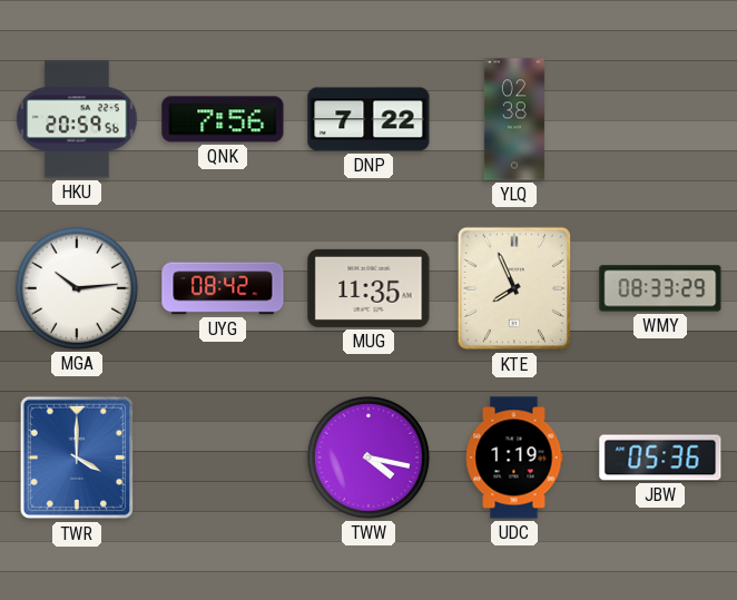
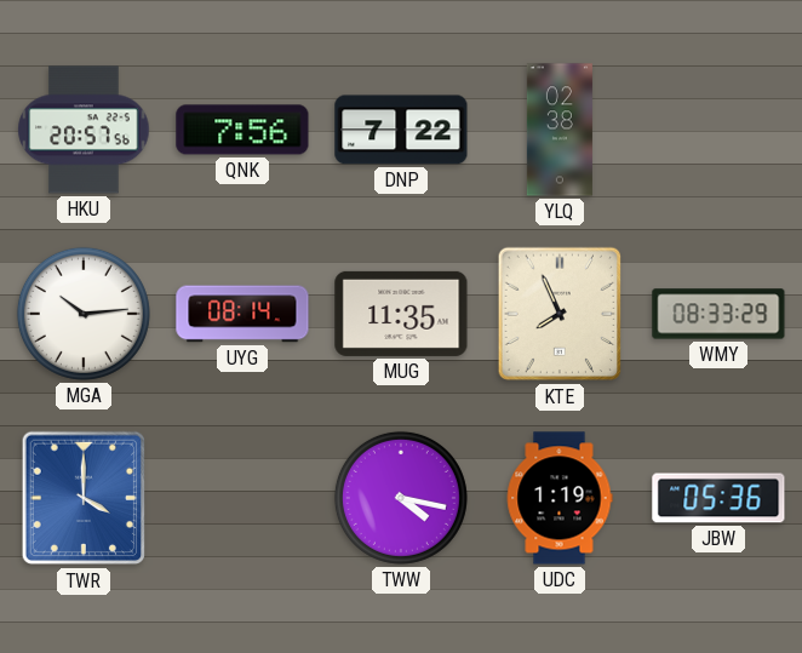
HKU: 20:59 -> 20:57
UYG: 08:42 -> 08:14
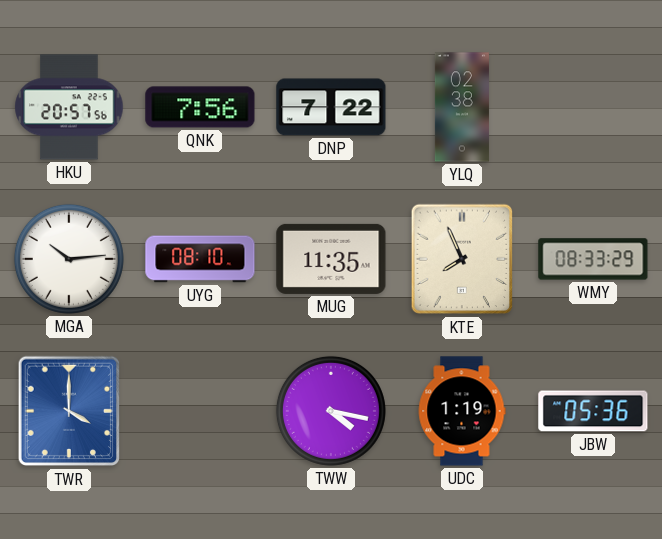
UYG: 08:14 -> 08:10
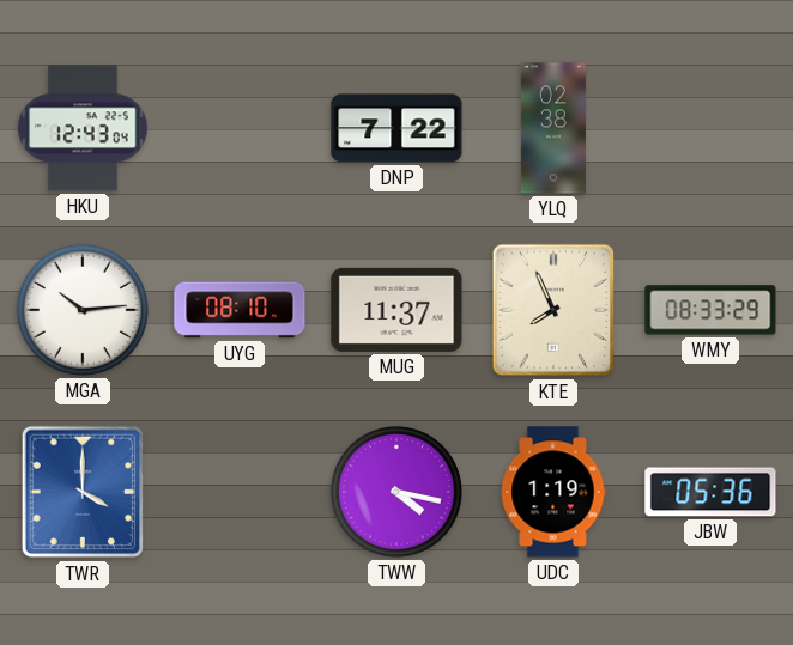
HKU: 20:57 -> 12:43
QNK: 7:56 -> none
MUG: 11:35 -> 11:37
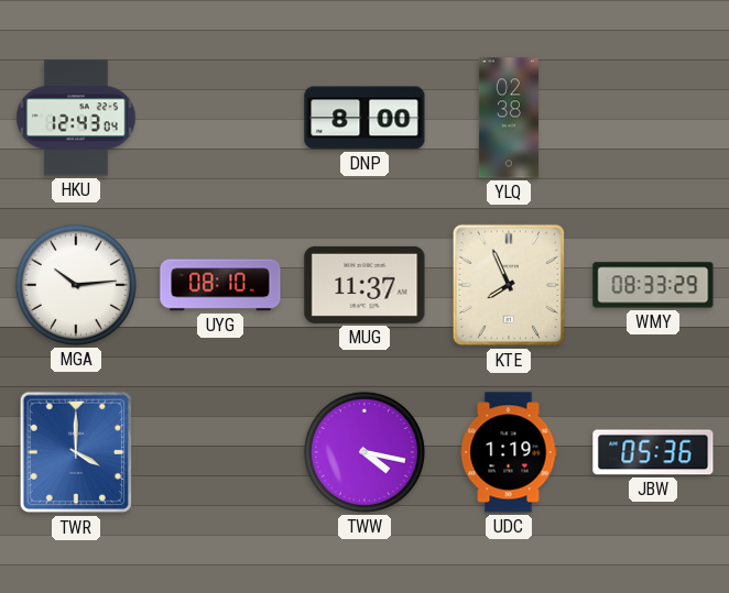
DNP: 7:22 -> 8:00
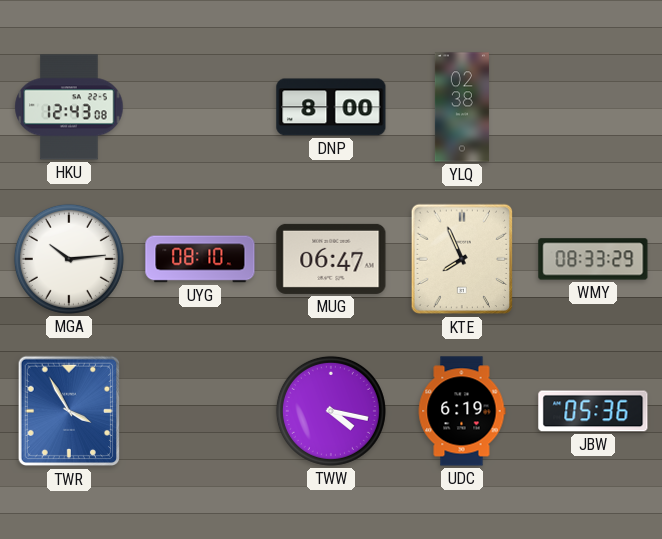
HKU: 12:43:04 -> 12:43:08
MUG: 11:37 -> 06:47
TWR: 4:00 -> 3:55
UDC: 1:19 -> 6:19
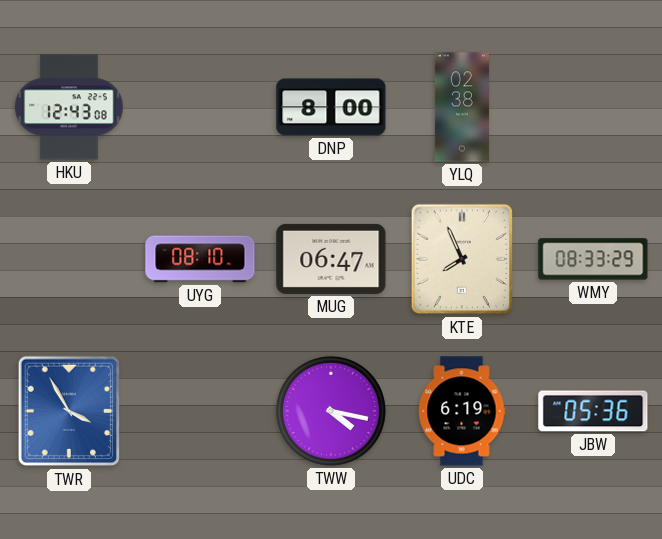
MGA: 10:14 -> none
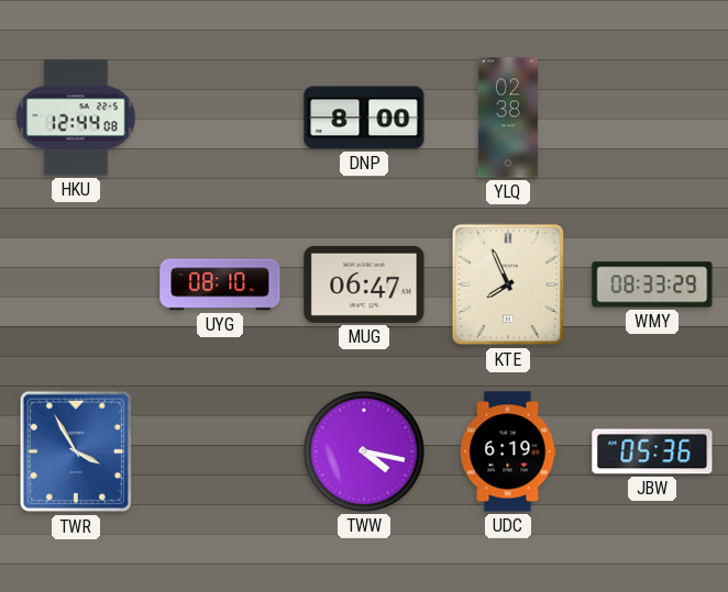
HKU: 12:43 -> 12:44
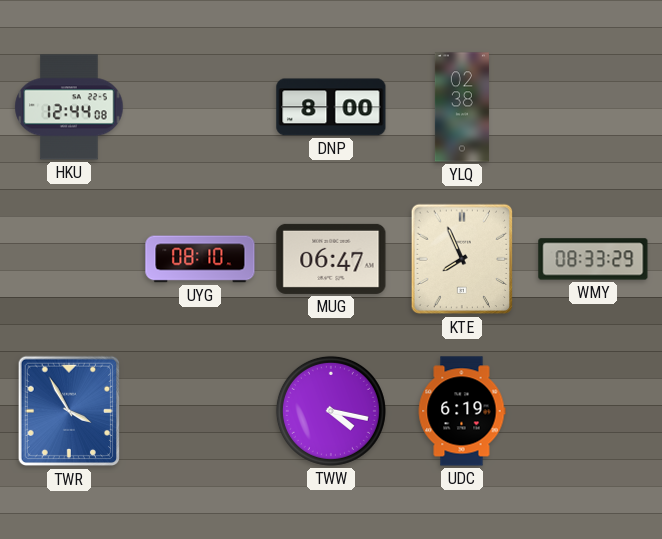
JBW: 05:36 -> none
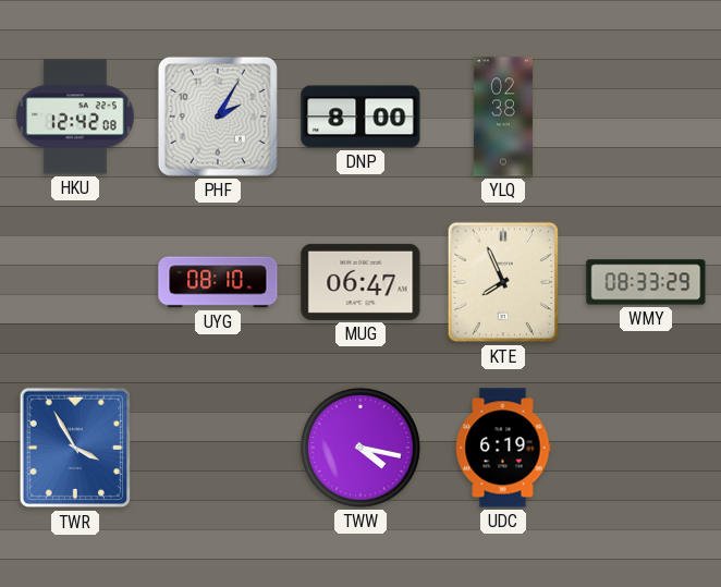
HKU: 12:44 -> 12:42
PHF: none -> 2:05
